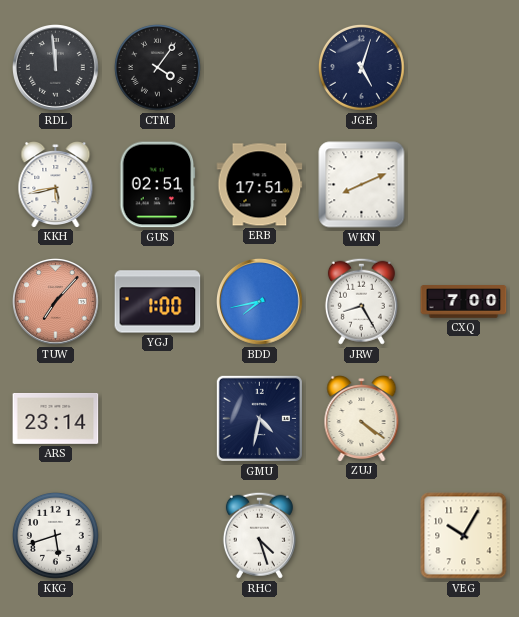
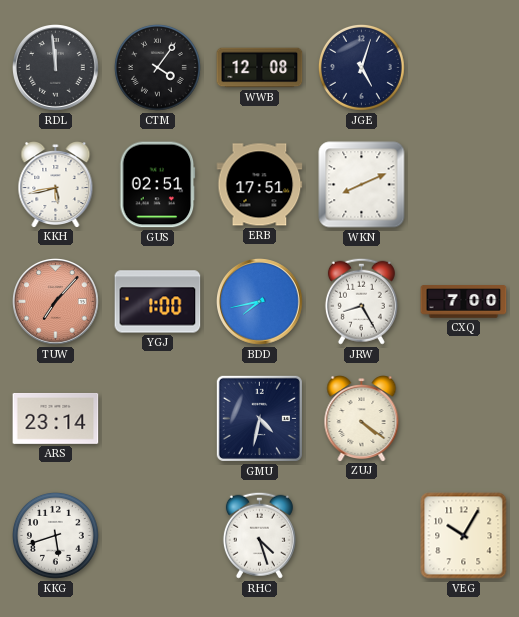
WWB: none -> 12:08
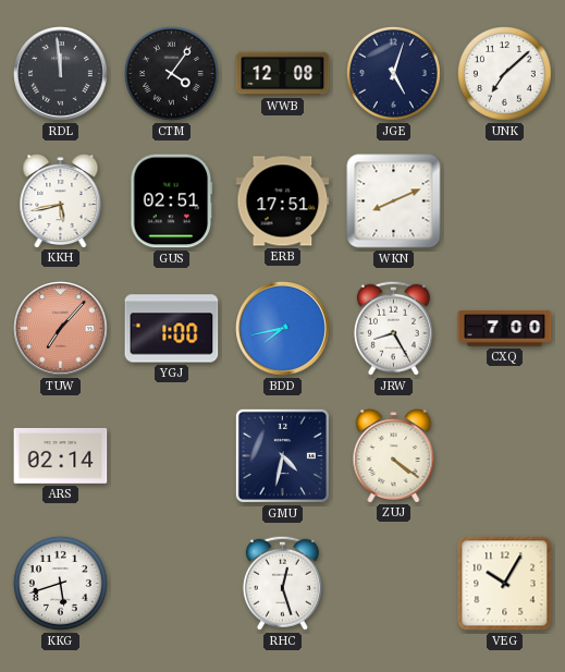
UNK: none -> 7:08
ARS: 23:14 -> 02:14
RHC: 4:27 -> 12:27
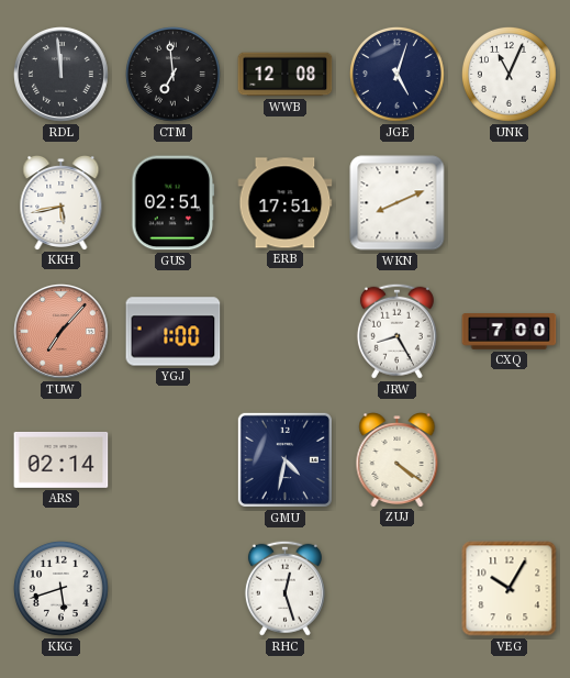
CTM: 4:06 -> 6:59
UNK: 7:08 -> 11:04
BDD: 7:43 -> none
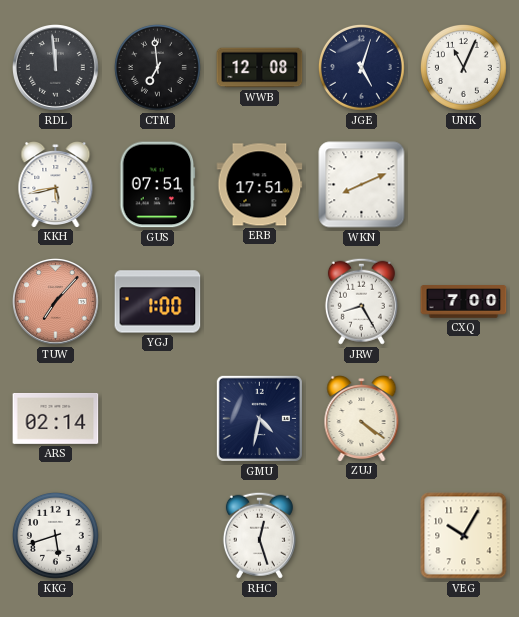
GUS: 02:51 -> 07:51
